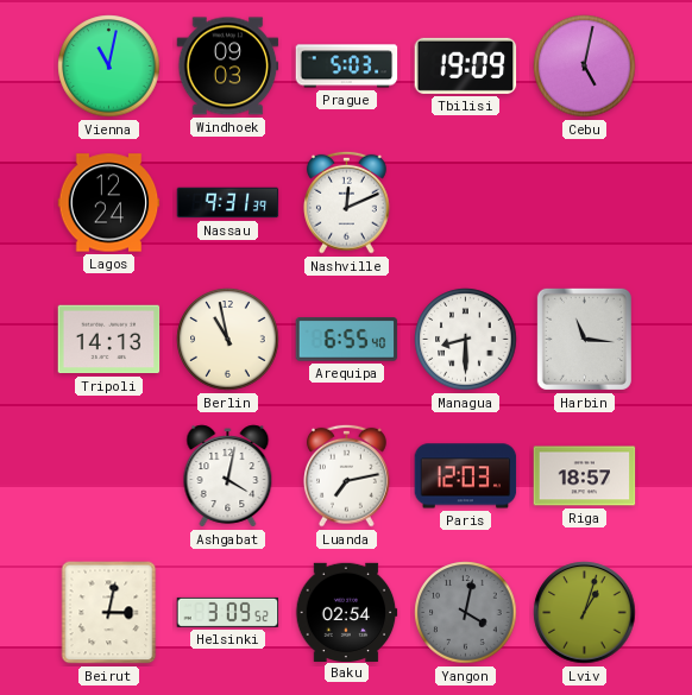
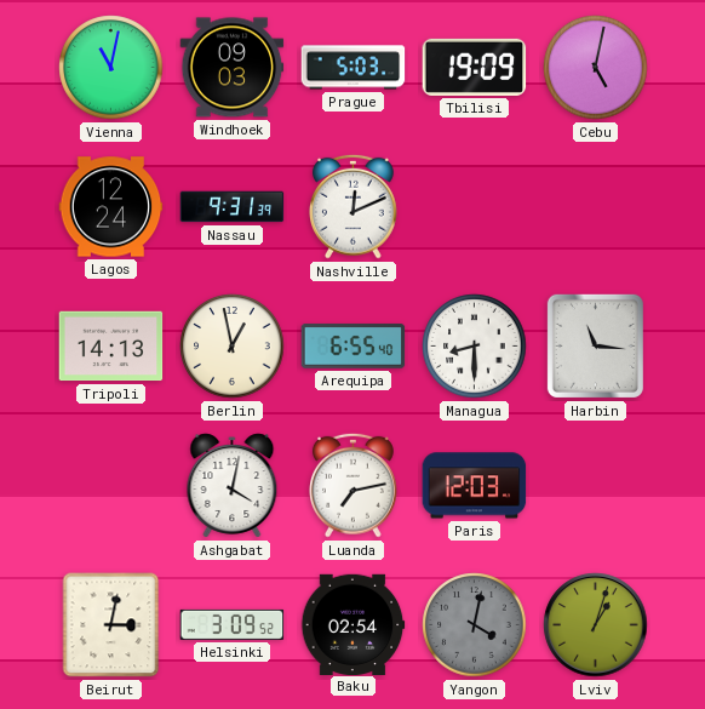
Berlin: 10:58 -> 12:58
Riga: 18:57 -> none
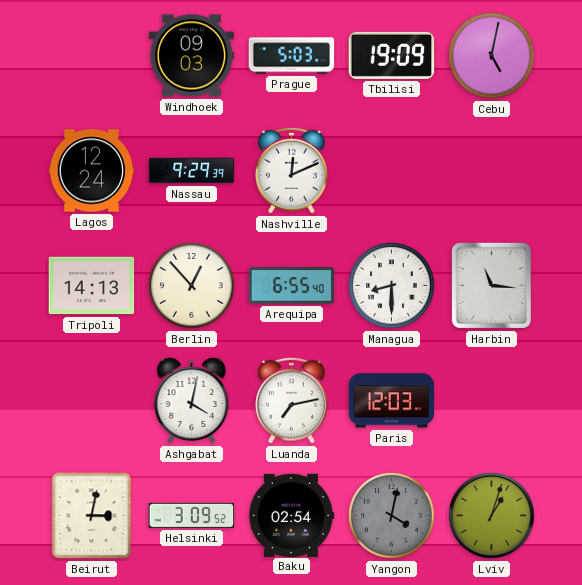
Vienna: 11:02 -> none
Nassau: 9:31 -> 9:29
Berlin: 12:58 -> 12:53
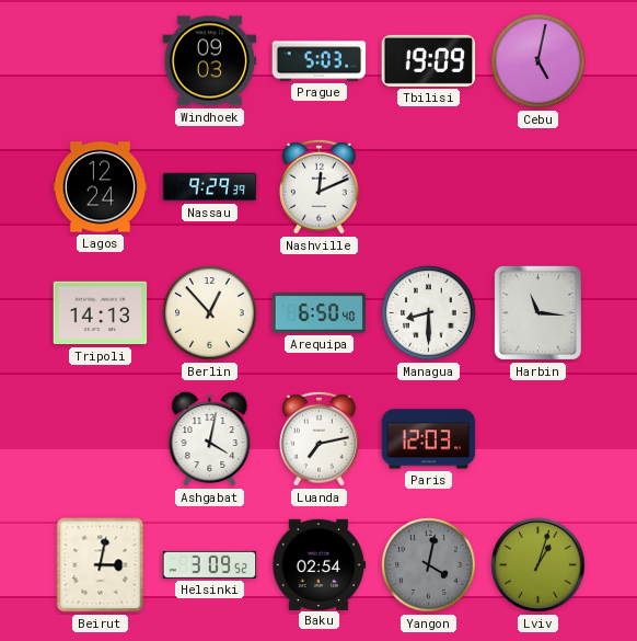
Arequipa: 6:55 -> 6:50
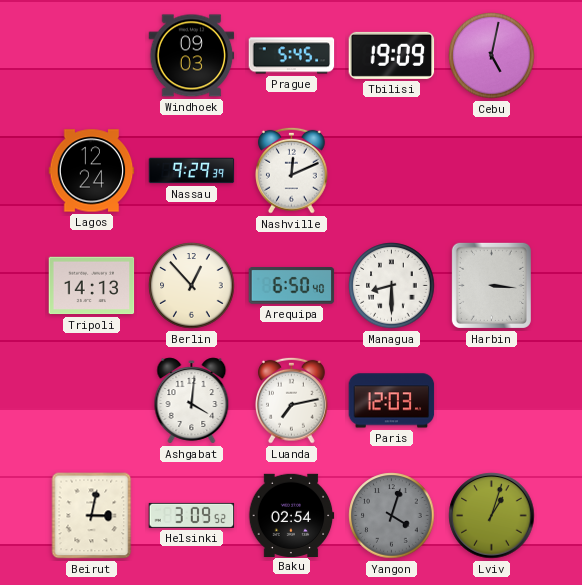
Prague: 5:03 -> 5:45
Harbin: 11:16 -> 3:16
Ashgabat: 4:02 -> 4:01
Yangon: 4:02 -> 4:03
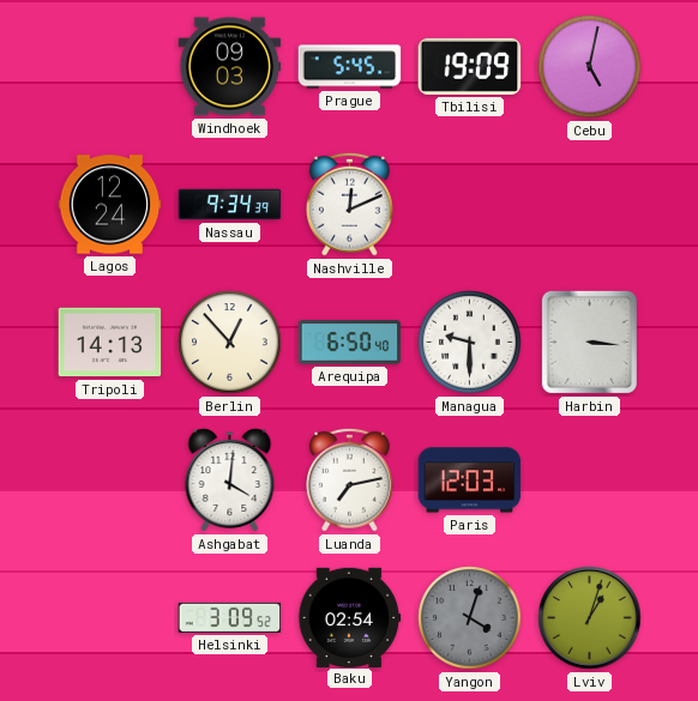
Nassau: 9:29 -> 9:34
Managua: 8:30 -> 9:30
Beirut: 3:02 -> none
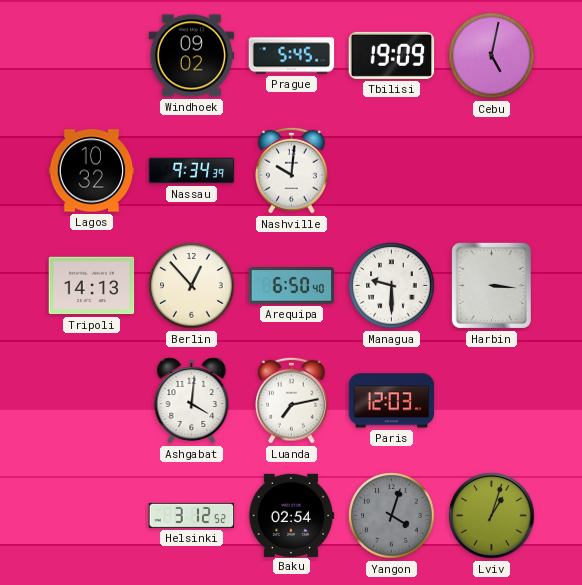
Windhoek: 09:03 -> 09:02
Lagos: 12:24 -> 10:32
Nashville: 12:11 -> 10:01
Helsinki: 3:09 -> 3:12
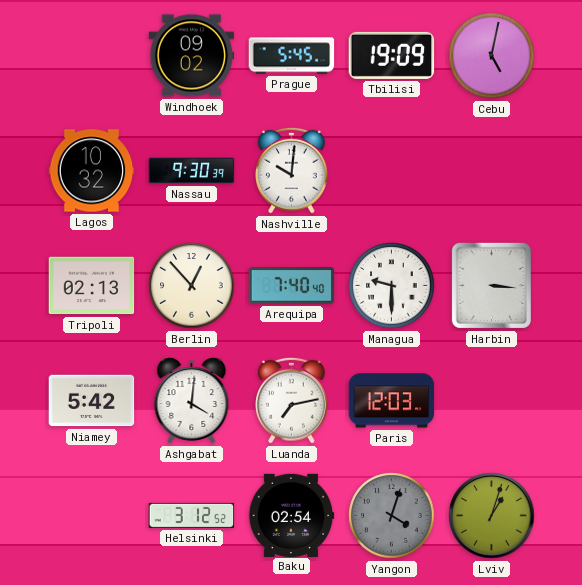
Nassau: 9:34 -> 9:30
Tripoli: 14:13 -> 02:13
Arequipa: 6:50 -> 7:40
Niamey: none -> 5:42
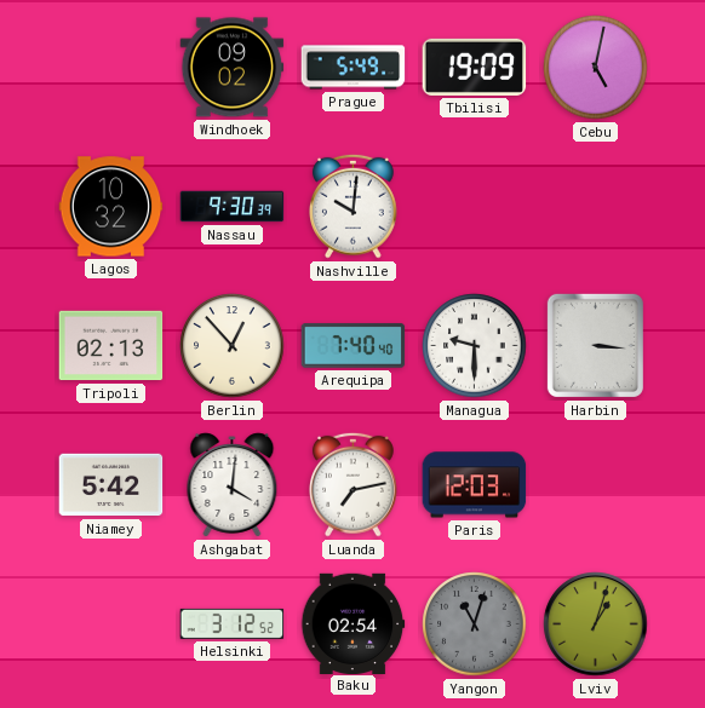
Prague: 5:45 -> 5:49
Yangon: 4:03 -> 11:03
